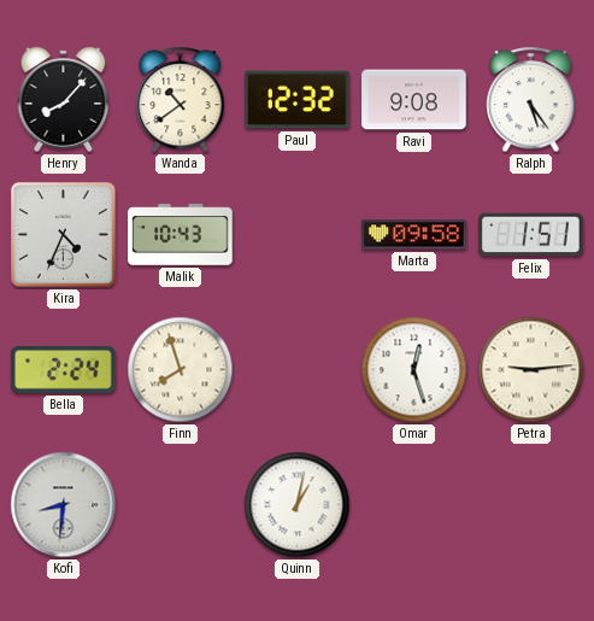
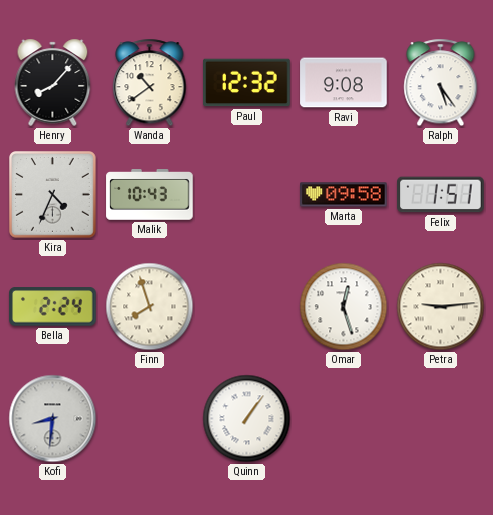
Quinn: 1:02 -> 1:06
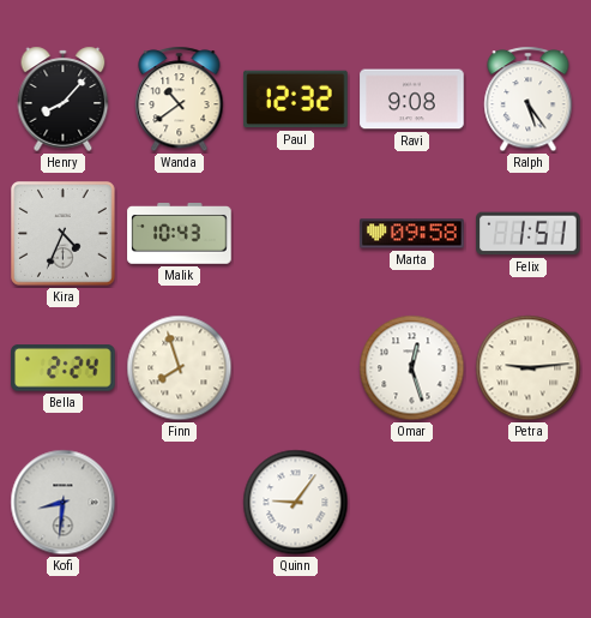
Quinn: 1:06 -> 9:06
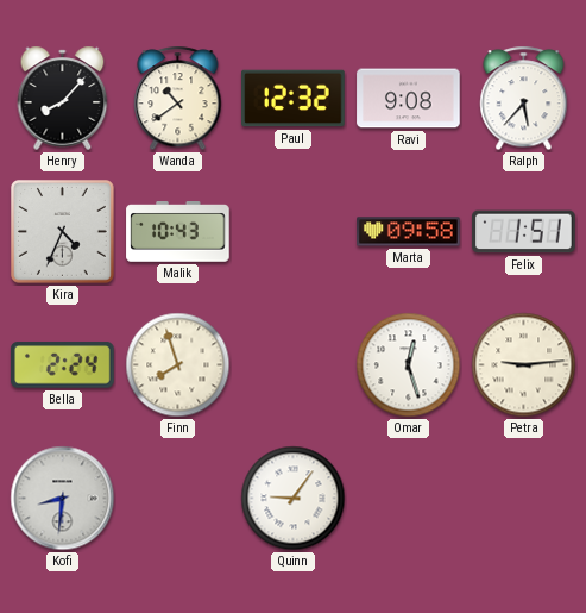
Ralph: 5:24 -> 5:37
